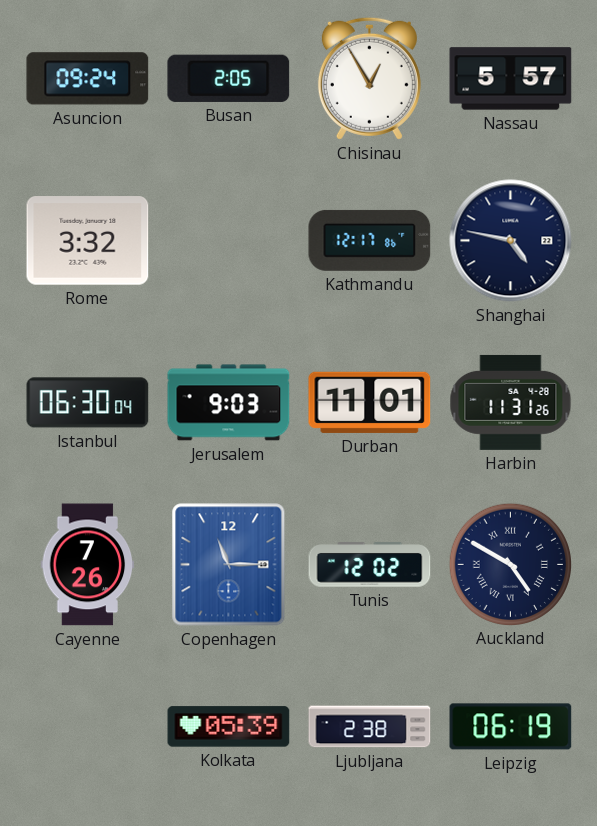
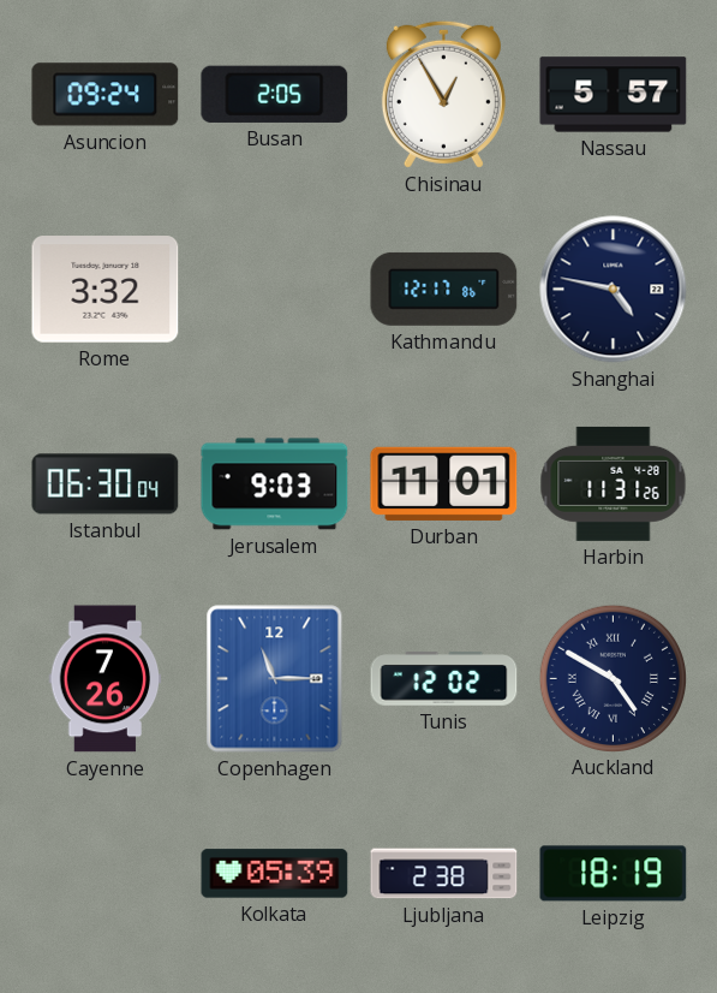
Leipzig: 06:19 -> 18:19
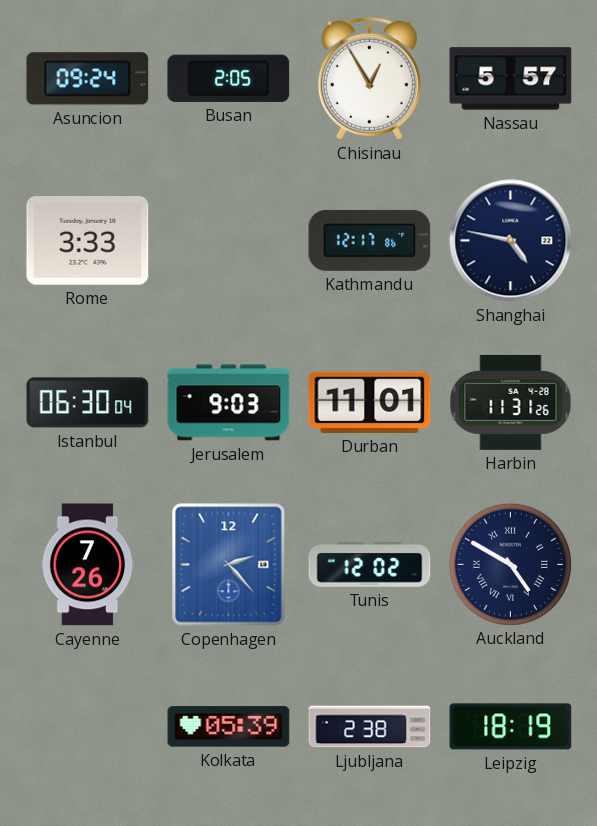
Rome: 3:32 -> 3:33
Copenhagen: 11:15 -> 2:23
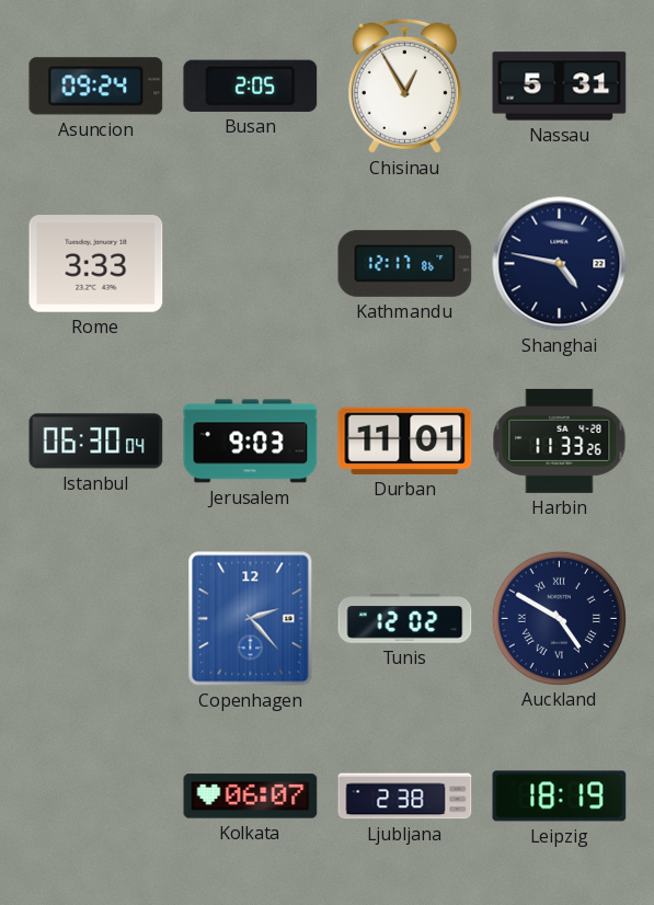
Nassau: 5:57 -> 5:31
Harbin: 11:31 -> 11:33
Cayenne: 7:26 -> none
Kolkata: 05:39 -> 06:07
